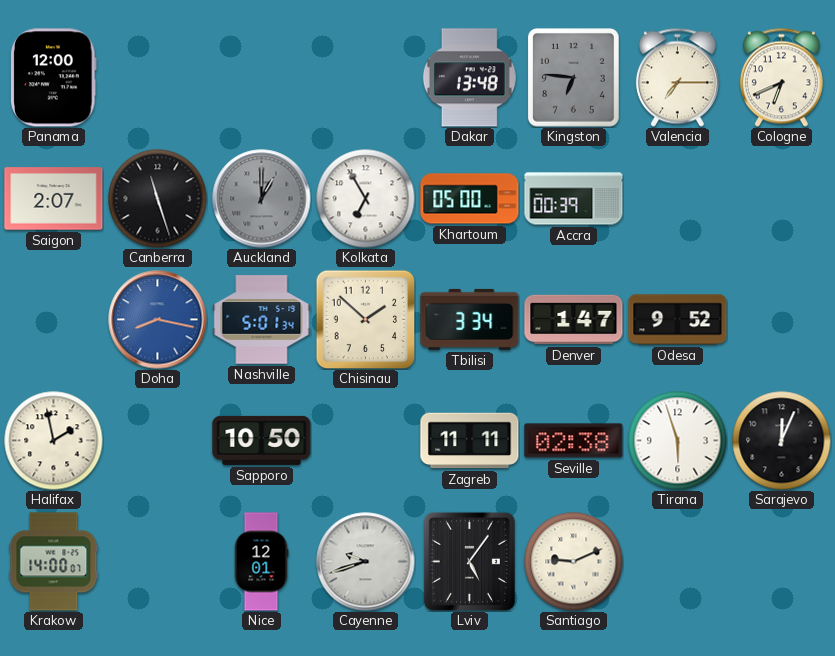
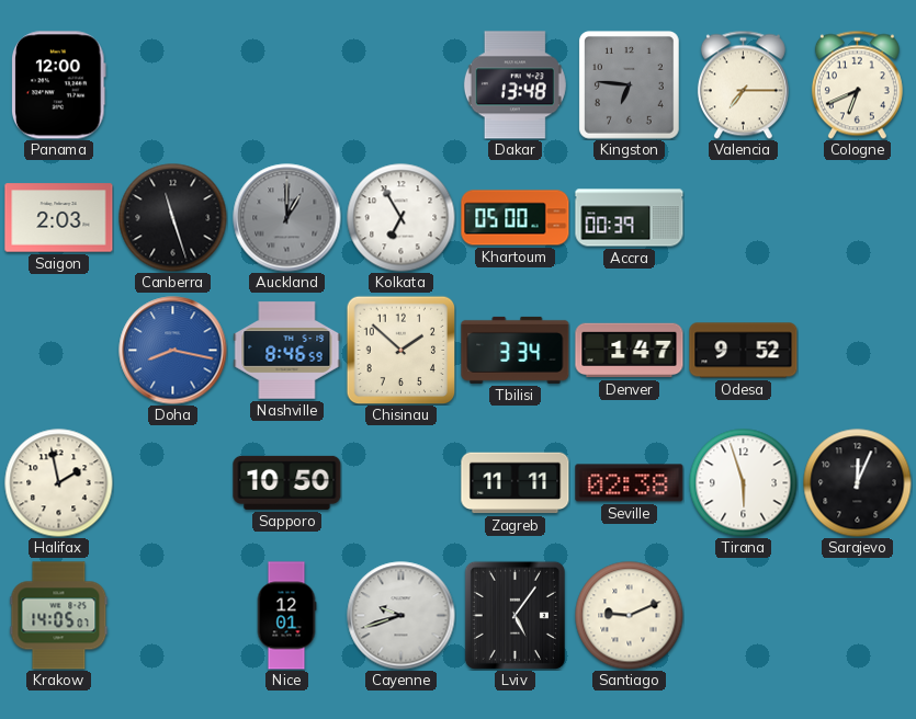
Saigon: 2:07 -> 2:03
Nashville: 5:01 -> 8:46
Krakow: 14:00 -> 14:05
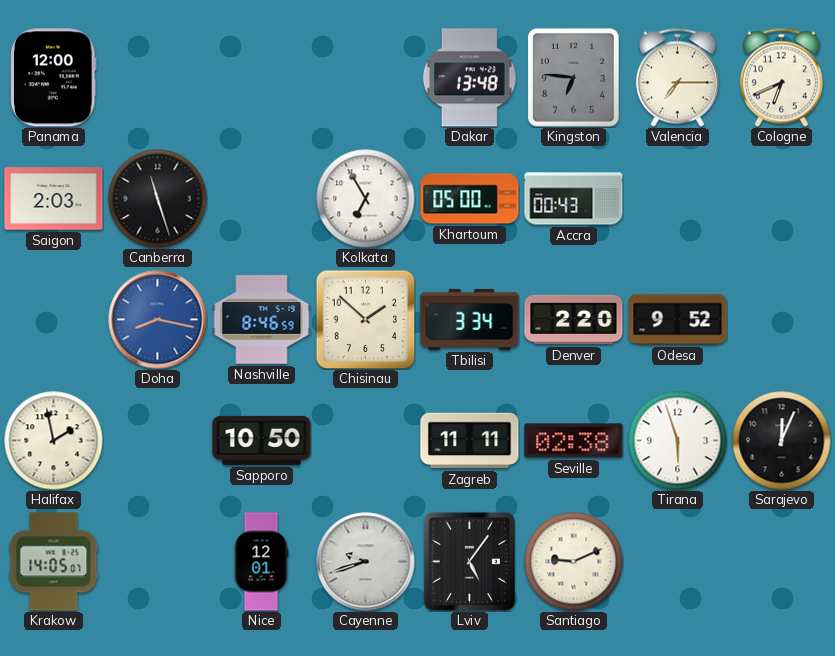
Auckland: 1:00 -> none
Accra: 00:39 -> 00:43
Denver: 1:47 -> 2:20
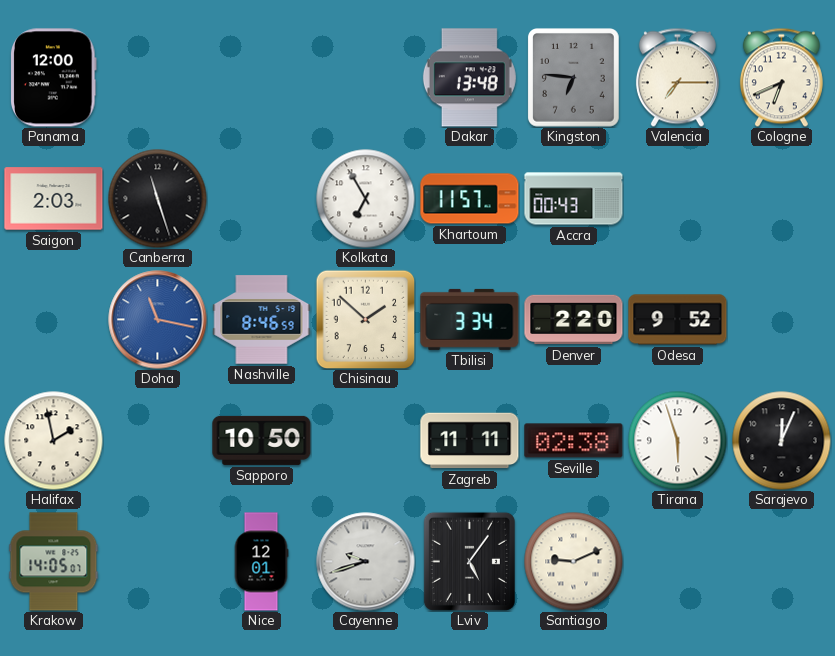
Khartoum: 05:00 -> 11:57
Doha: 8:17 -> 11:17
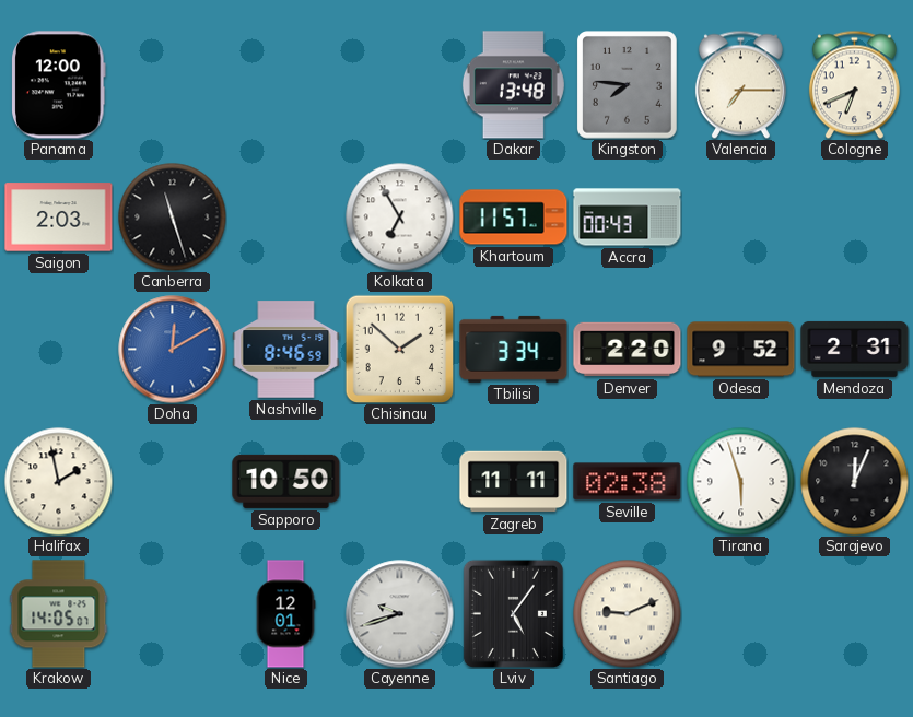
Kingston: 6:46 -> 7:46
Doha: 11:17 -> 12:10
Mendoza: none -> 2:31
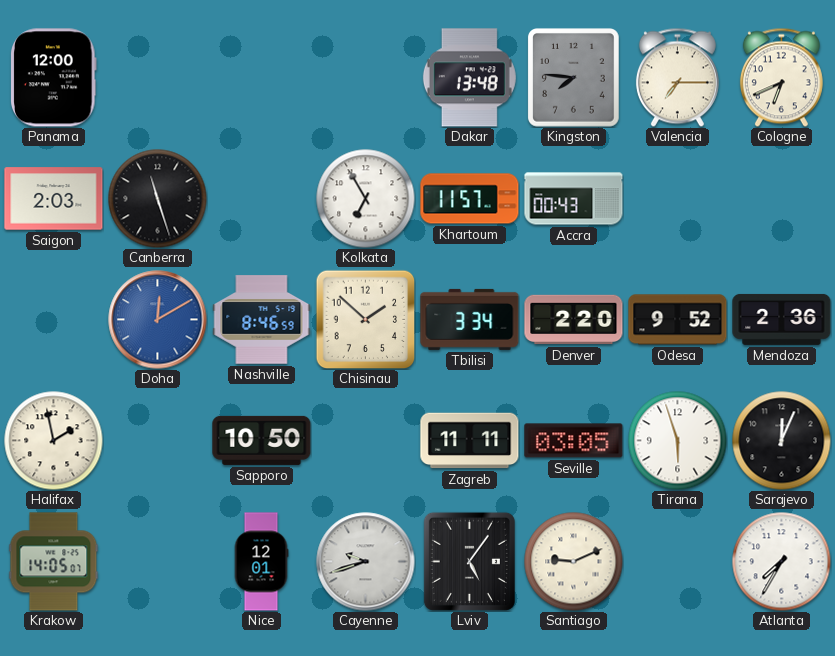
Mendoza: 2:31 -> 2:36
Seville: 02:38 -> 03:05
Atlanta: none -> 7:35
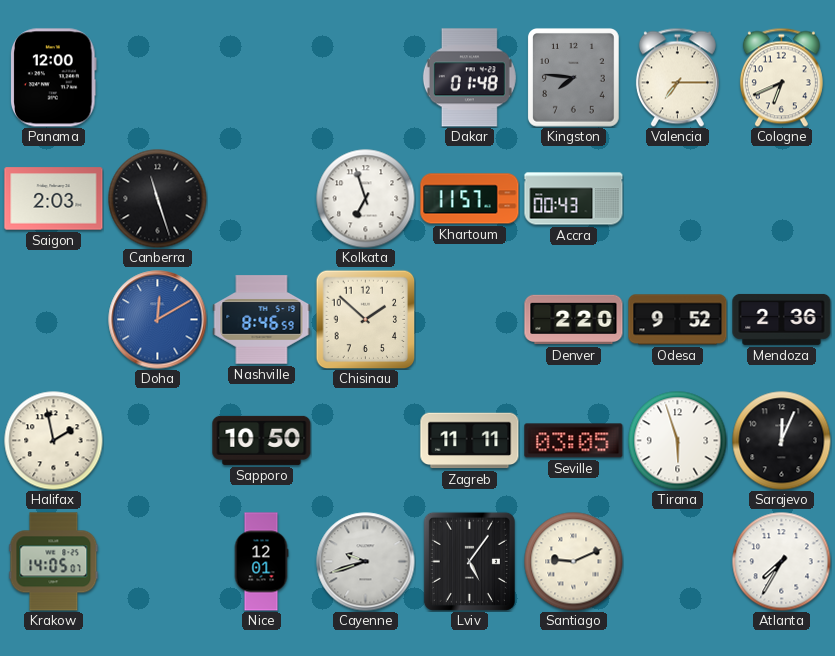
Dakar: 13:48 -> 01:48
Kolkata: 6:55 -> 6:57
Tbilisi: 3:34 -> none
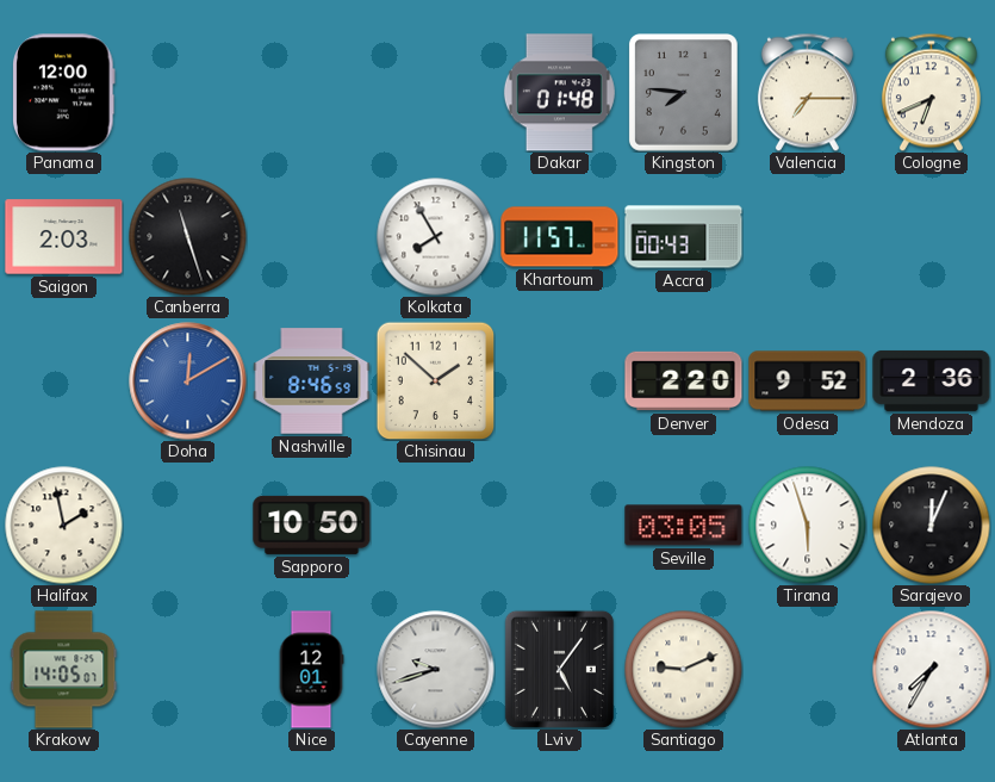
Kolkata: 6:57 -> 7:55
Zagreb: 11:11 -> none
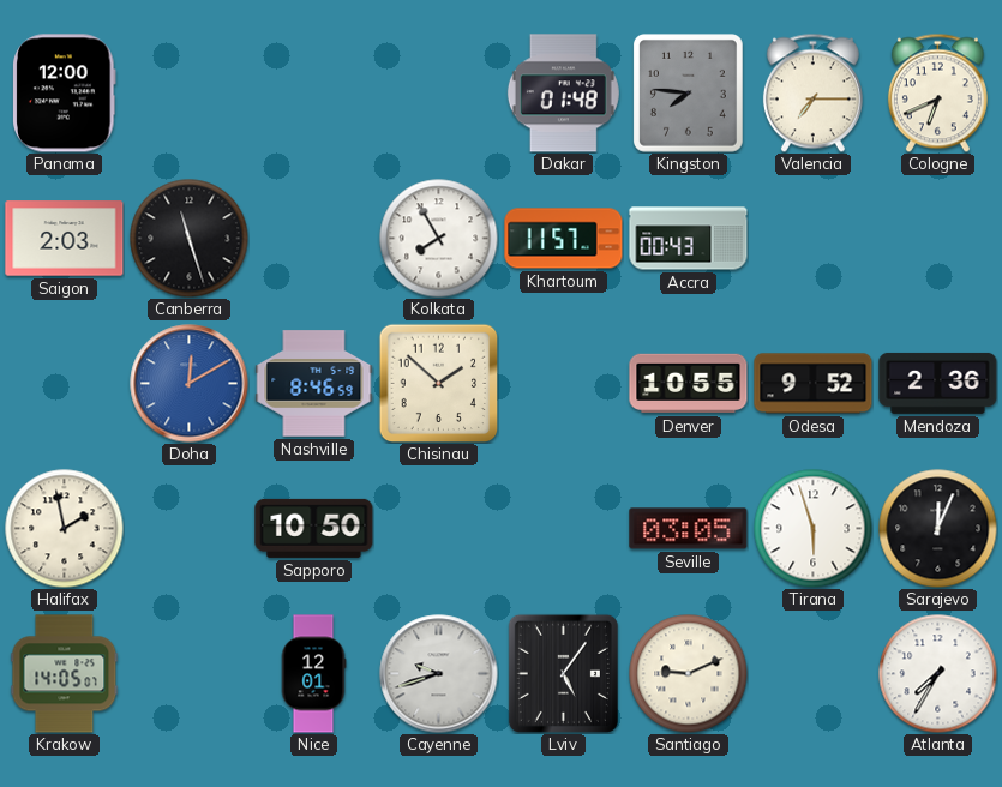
Denver: 2:20 -> 10:55
